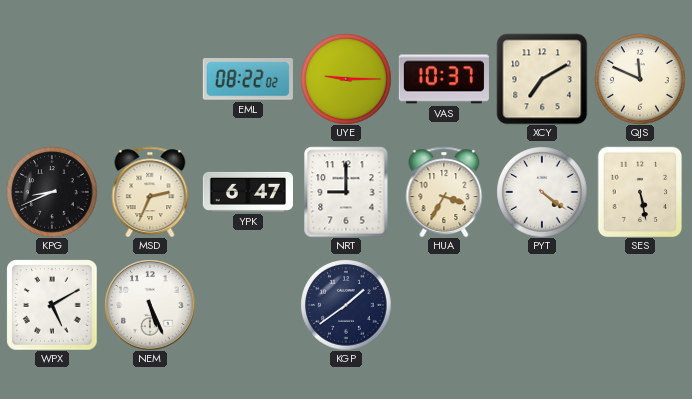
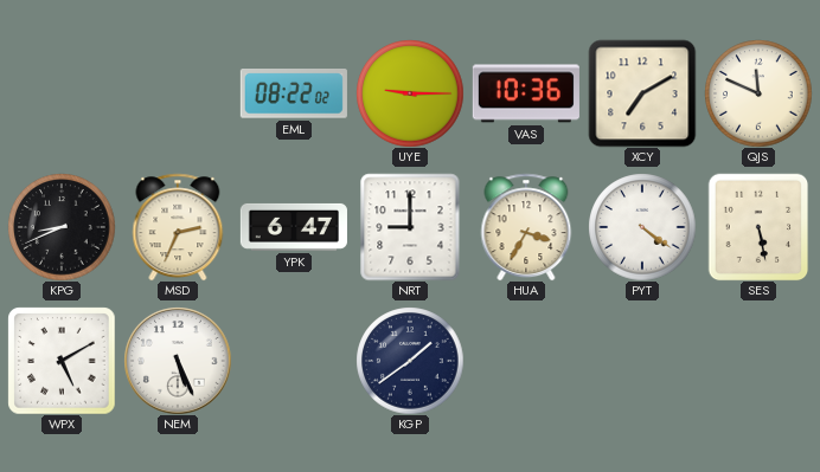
VAS: 10:37 -> 10:36
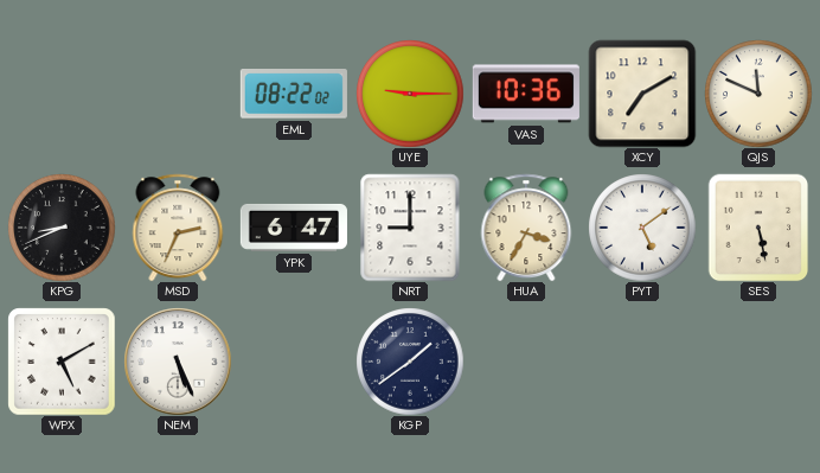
PYT: 4:21 -> 5:09
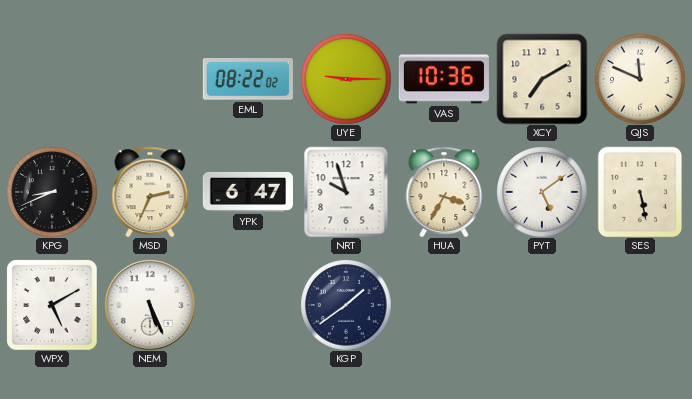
NRT: 9:00 -> 9:57
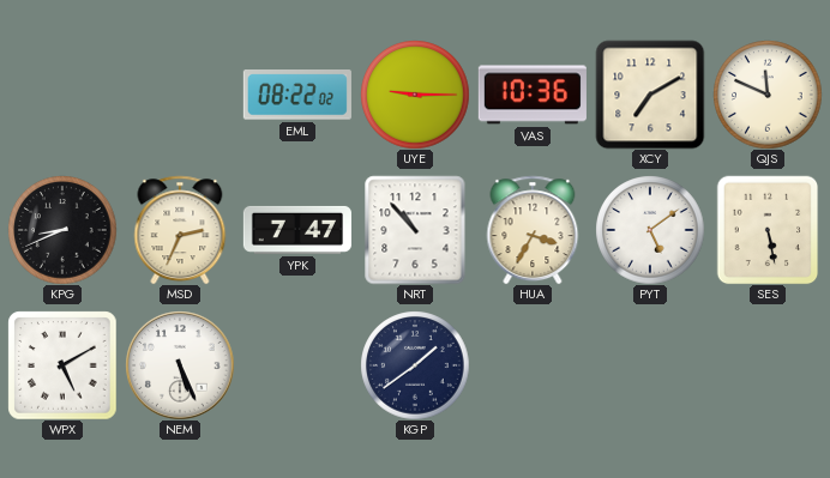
YPK: 6:47 -> 7:47
NRT: 9:57 -> 10:53
